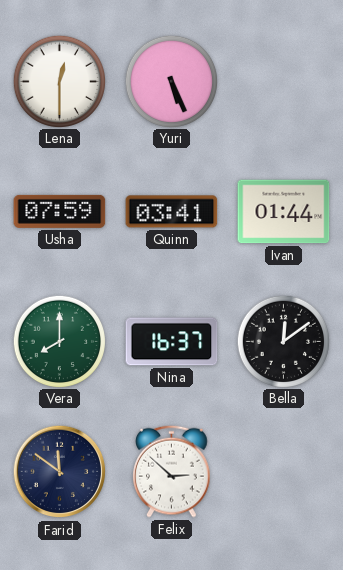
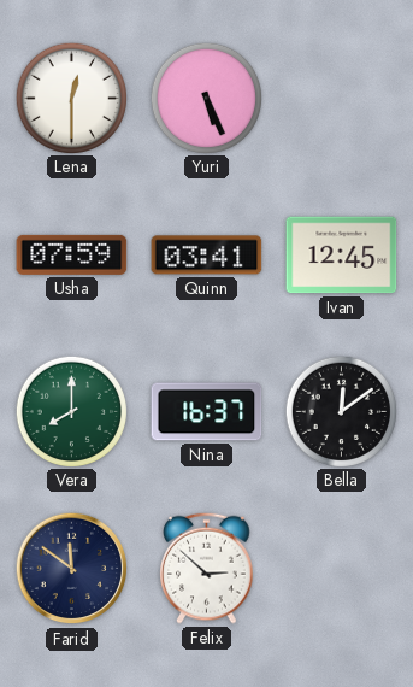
Ivan: 01:44 -> 12:45
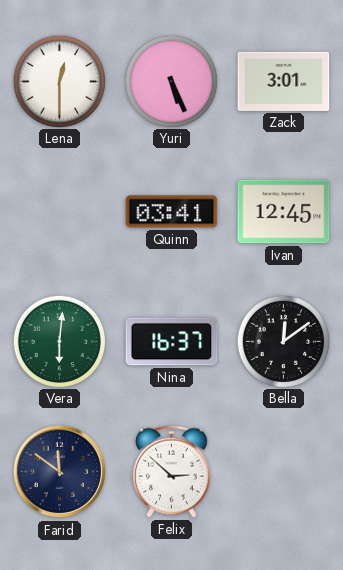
Zack: none -> 3:01
Usha: 07:59 -> none
Vera: 8:00 -> 6:01
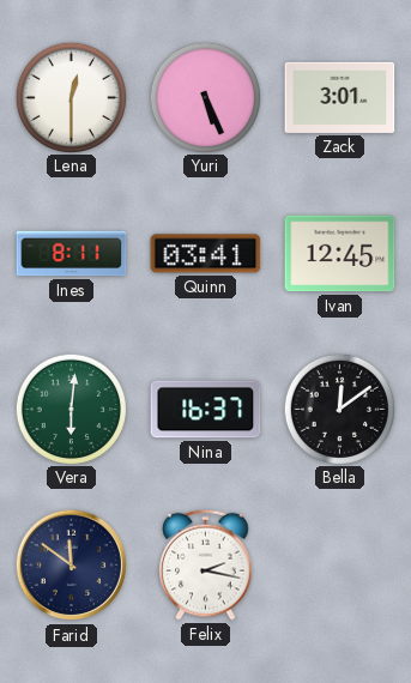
Ines: none -> 8:11
Felix: 2:52 -> 2:17
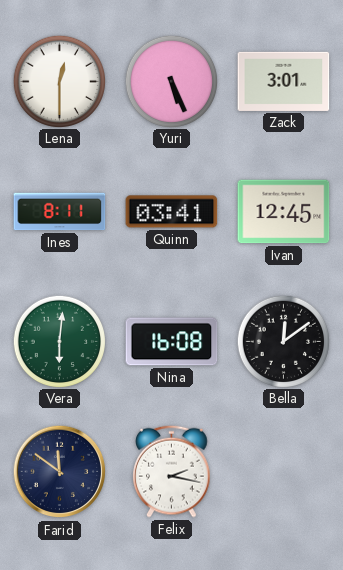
Nina: 16:37 -> 16:08
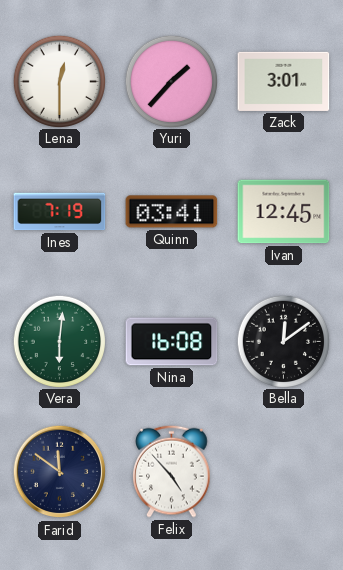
Yuri: 5:26 -> 1:37
Ines: 8:11 -> 7:19
Felix: 2:17 -> 4:53
